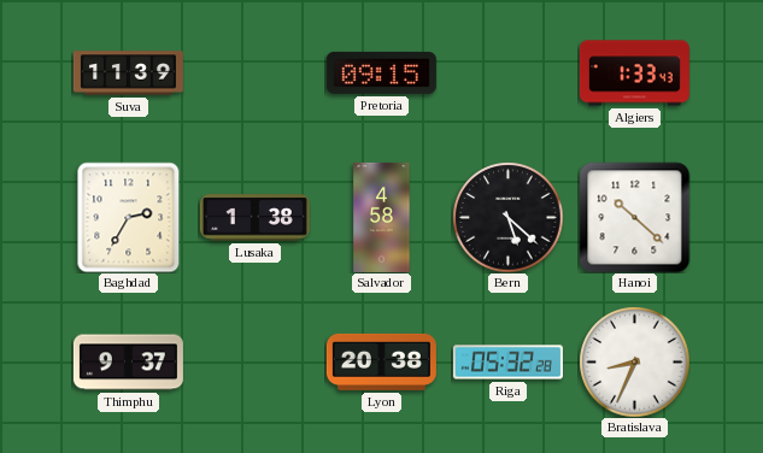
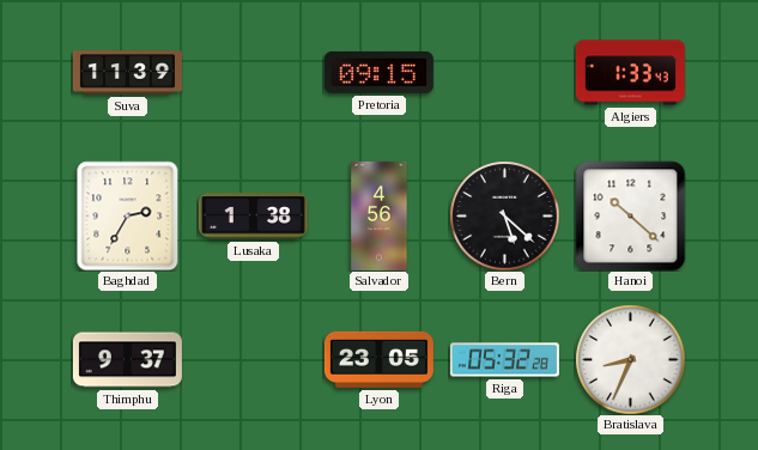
Salvador: 4:58 -> 4:56
Lyon: 20:38 -> 23:05
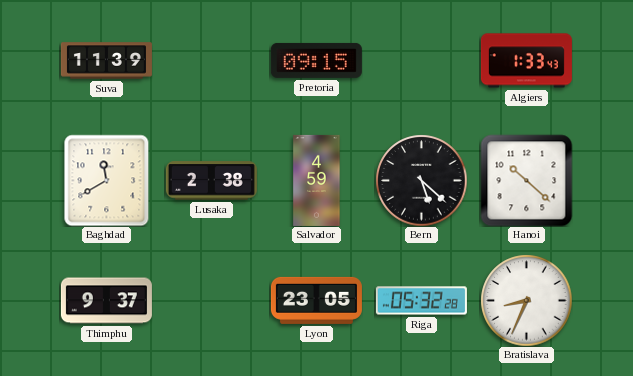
Baghdad: 2:35 -> 11:40
Lusaka: 1:38 -> 2:38
Salvador: 4:56 -> 4:59
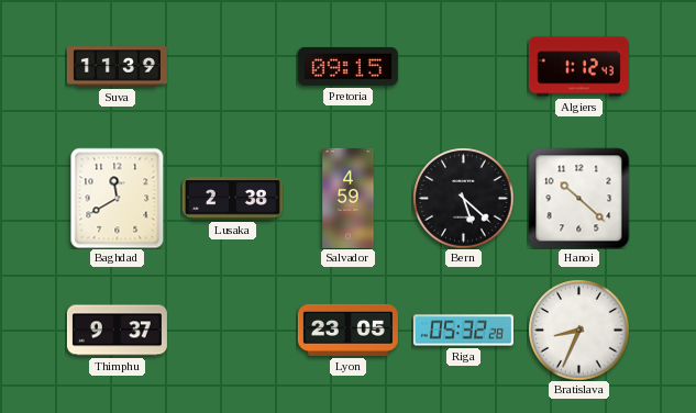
Algiers: 1:33 -> 1:12
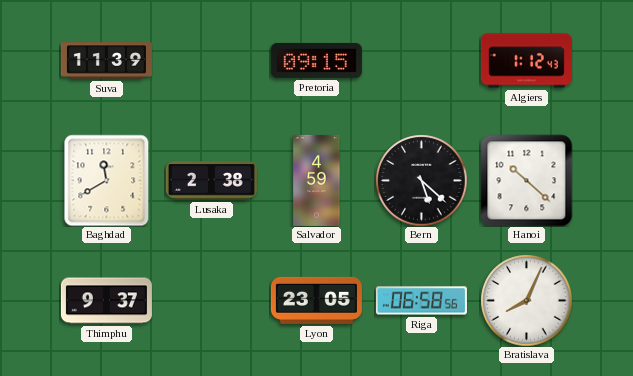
Riga: 05:32 -> 06:58
Bratislava: 8:34 -> 8:04
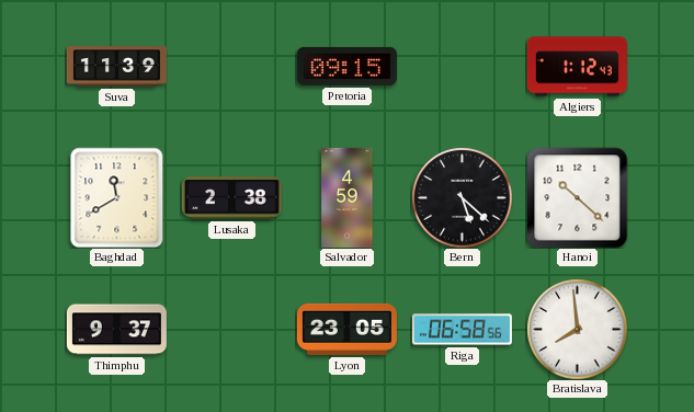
Bratislava: 8:04 -> 7:59
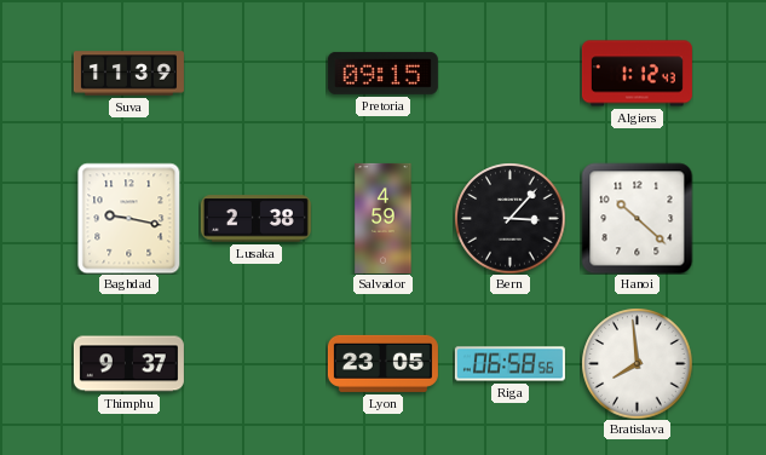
Baghdad: 11:40 -> 9:17
Bern: 5:22 -> 3:07
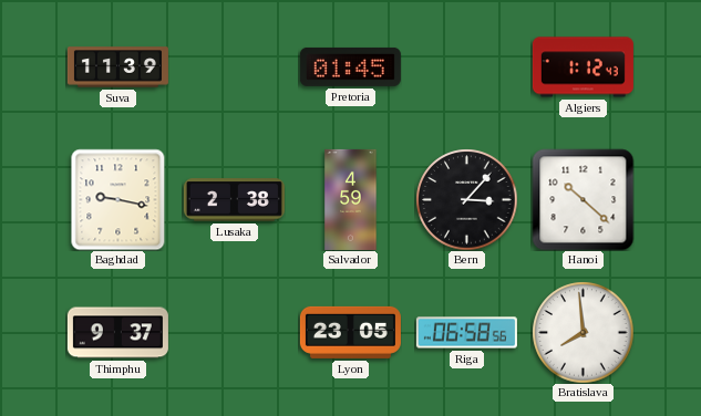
Pretoria: 09:15 -> 01:45
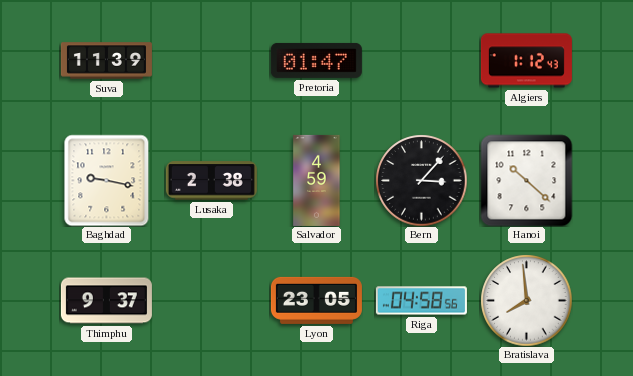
Pretoria: 01:45 -> 01:47
Riga: 06:58 -> 04:58
